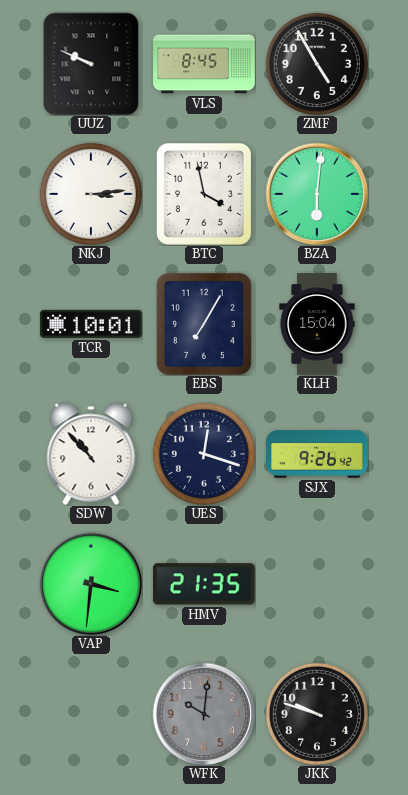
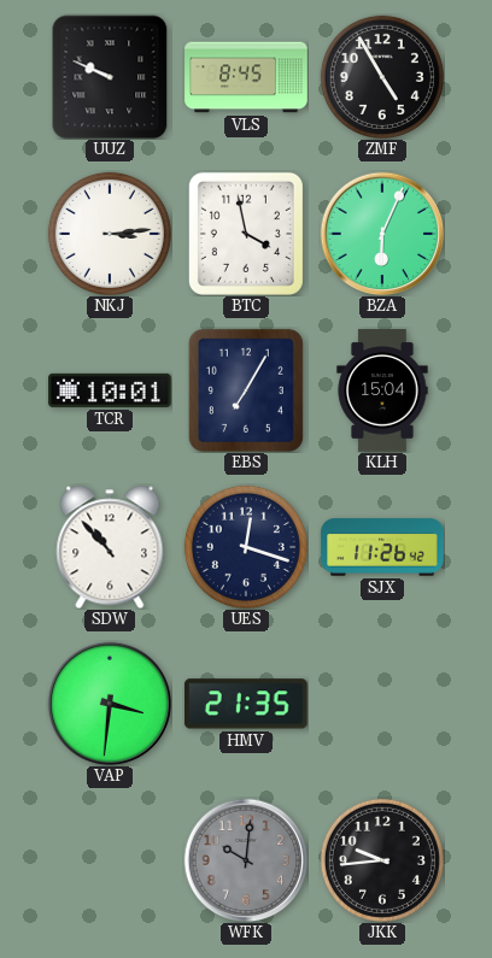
BZA: 6:01 -> 6:04
SJX: 9:26 -> 11:26
JKK: 9:48 -> 9:44
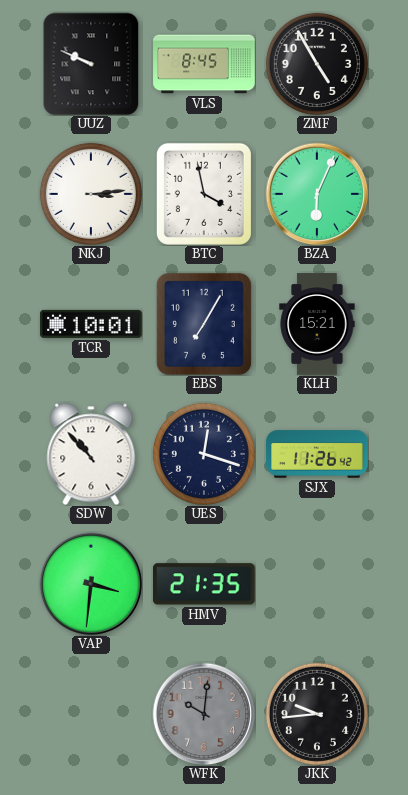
KLH: 15:04 -> 15:21
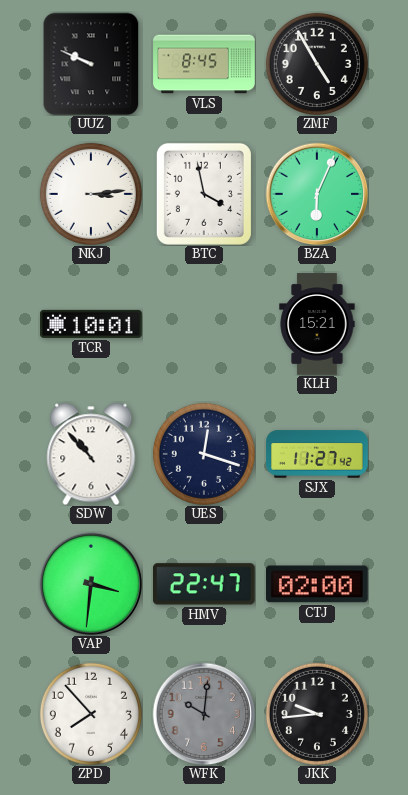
EBS: 7:05 -> none
SJX: 11:26 -> 11:27
HMV: 21:35 -> 22:47
CTJ: none -> 02:00
ZPD: none -> 7:53
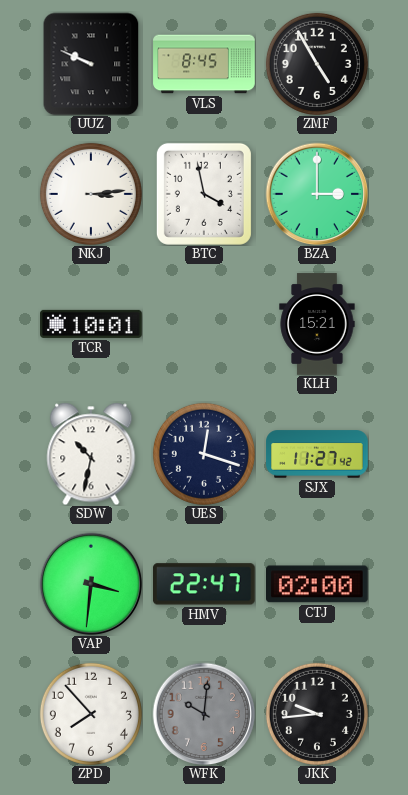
BZA: 6:04 -> 3:00
SDW: 10:53 -> 10:32
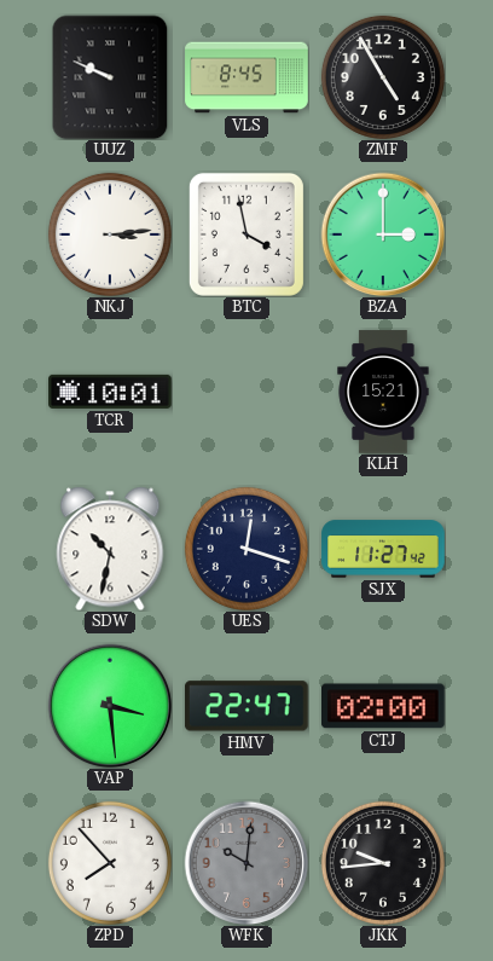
VAP: 3:31 -> 3:29
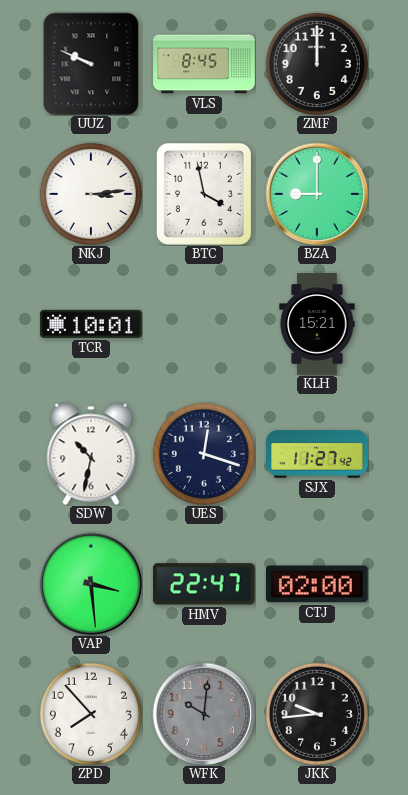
ZMF: 4:55 -> 12:00
BZA: 3:00 -> 9:00
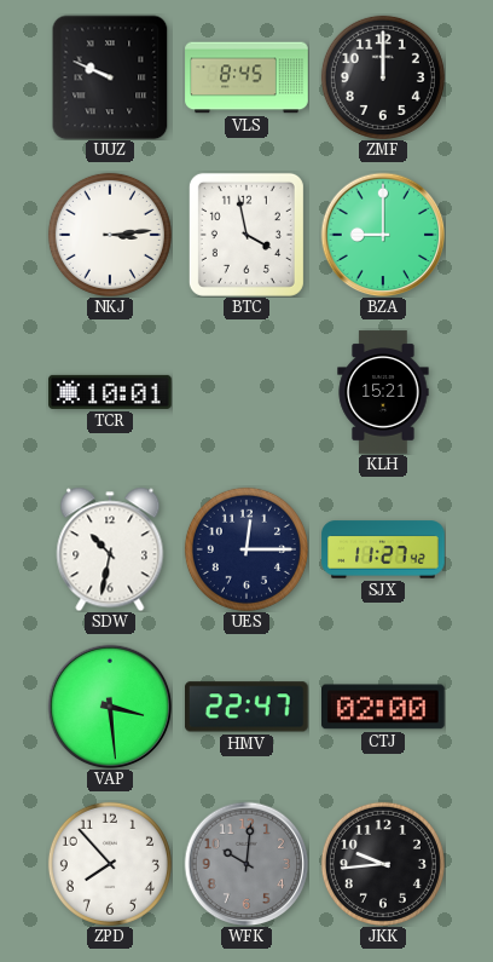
UES: 12:18 -> 12:15
